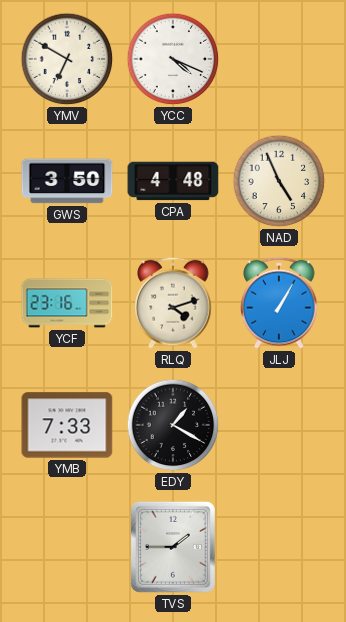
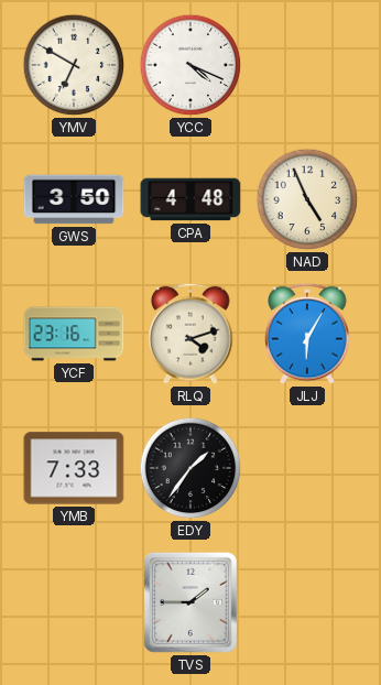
JLJ: 1:05 -> 6:05
EDY: 1:20 -> 1:36
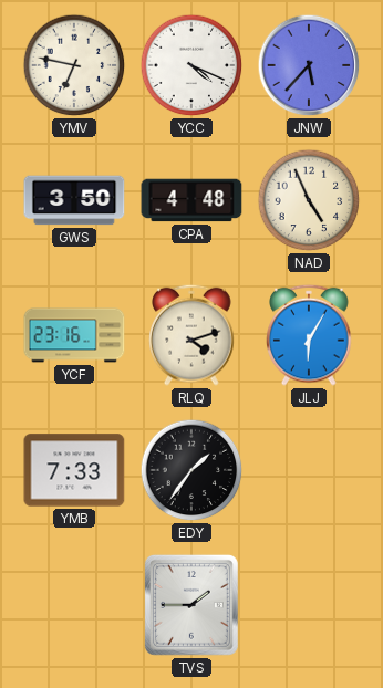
YMV: 6:50 -> 6:47
JNW: none -> 5:37
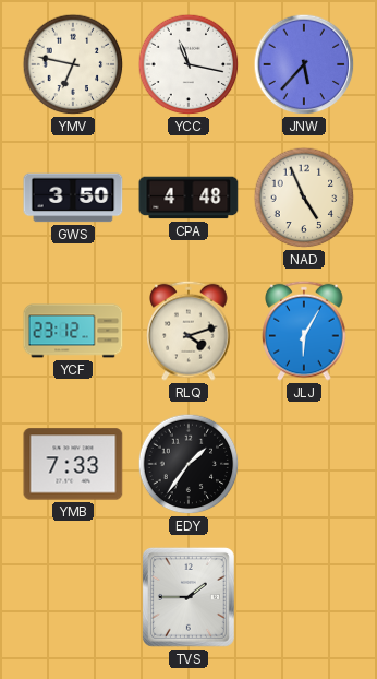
YCC: 4:19 -> 11:17
YCF: 23:16 -> 23:12
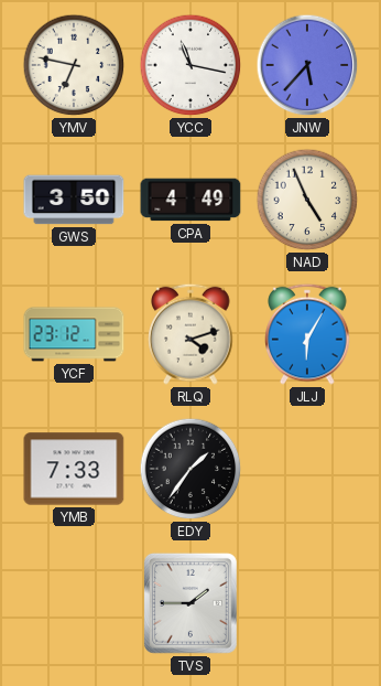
CPA: 4:48 -> 4:49
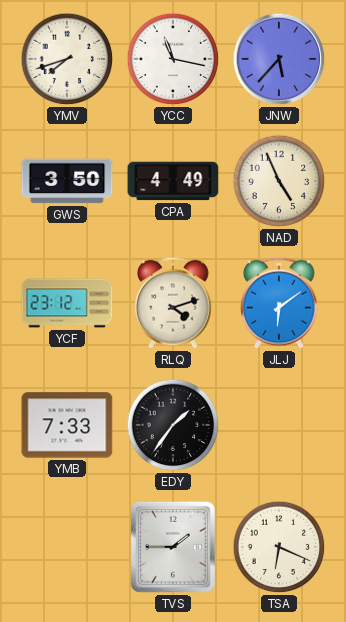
YMV: 6:47 -> 7:42
JLJ: 6:05 -> 6:09
TSA: none -> 6:19
